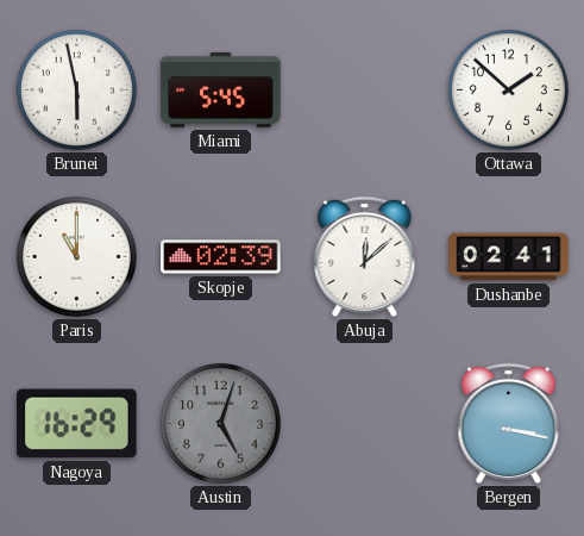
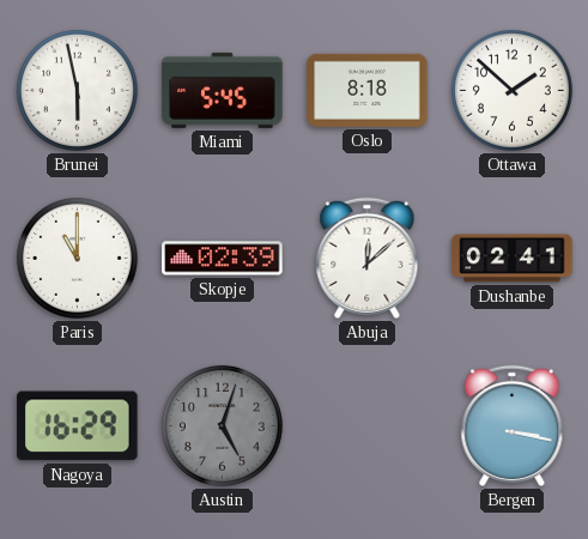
Oslo: none -> 8:18
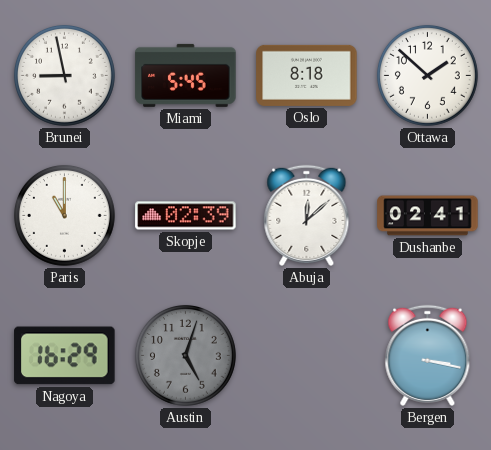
Brunei: 5:58 -> 8:58
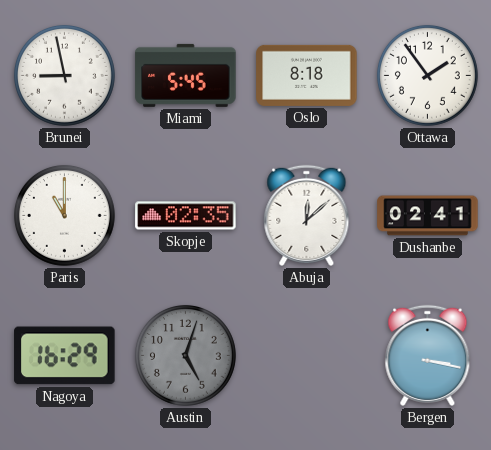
Ottawa: 1:52 -> 1:54
Skopje: 02:39 -> 02:35
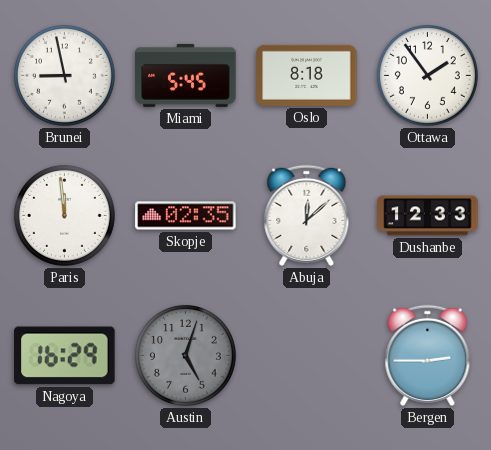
Paris: 11:00 -> 11:59
Dushanbe: 02:41 -> 12:33
Bergen: 3:17 -> 2:45
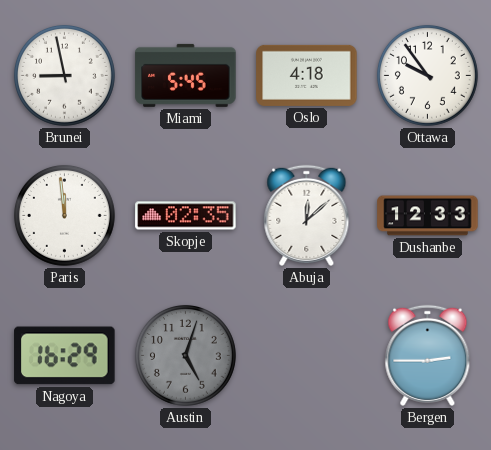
Oslo: 8:18 -> 4:18
Ottawa: 1:54 -> 9:54
